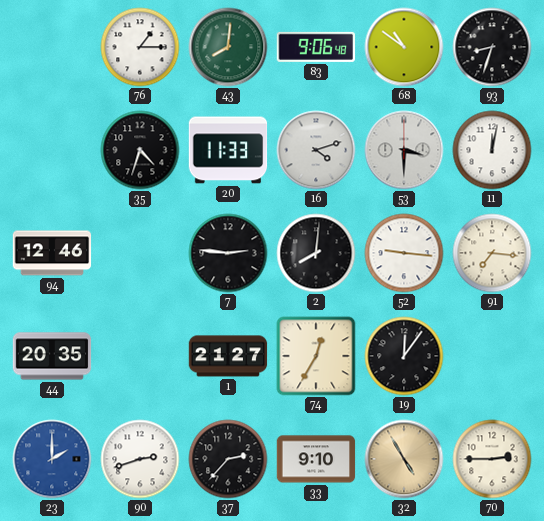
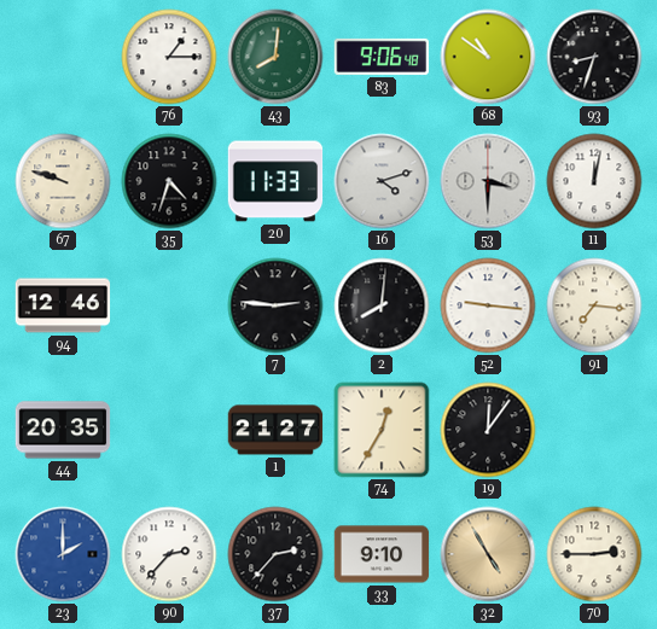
67: none -> 9:48
90: 2:42 -> 2:37
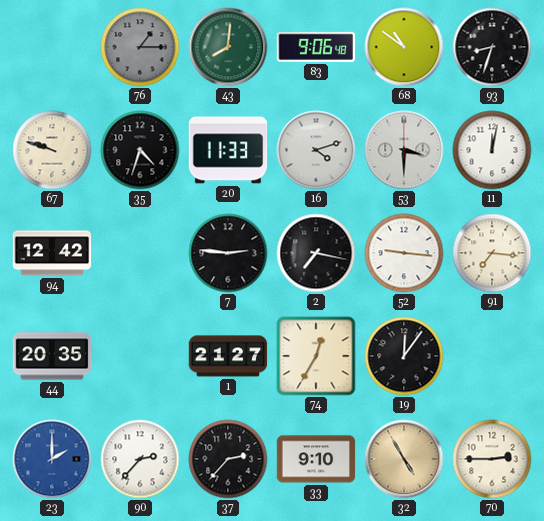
76 dial: white -> grey
94: 12:46 -> 12:42
2: 8:01 -> 7:17
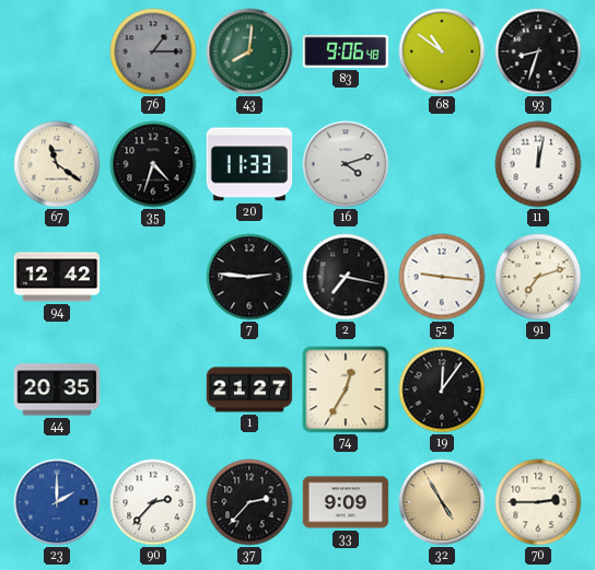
67: 9:48 -> 11:21
53: 3:30 -> none
91: 7:16 -> 7:12
33: 9:10 -> 9:09
